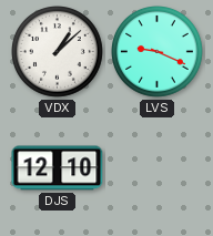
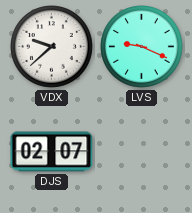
VDX: 1:08 -> 9:38
DJS: 12:10 -> 02:07
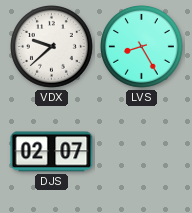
LVS: 9:19 -> 8:25
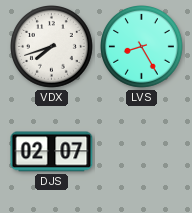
VDX: 9:38 -> 7:42
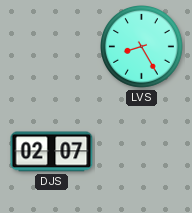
VDX: 7:42 -> none
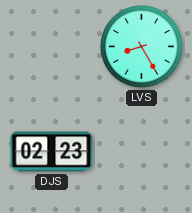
DJS: 02:07 -> 02:23
